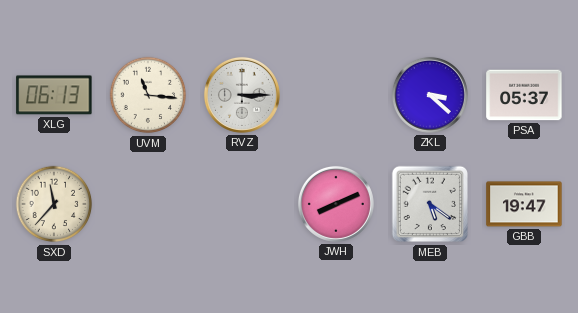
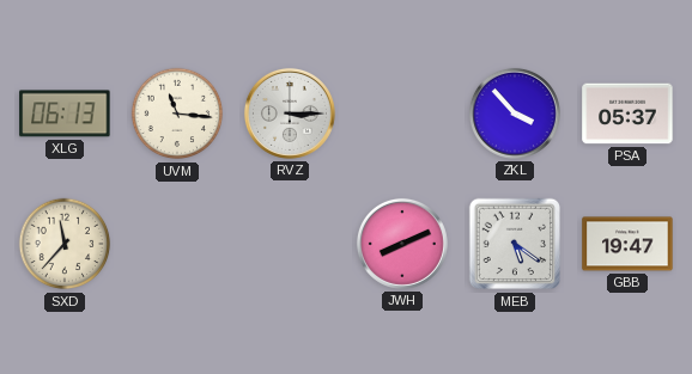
ZKL: 3:22 -> 3:53
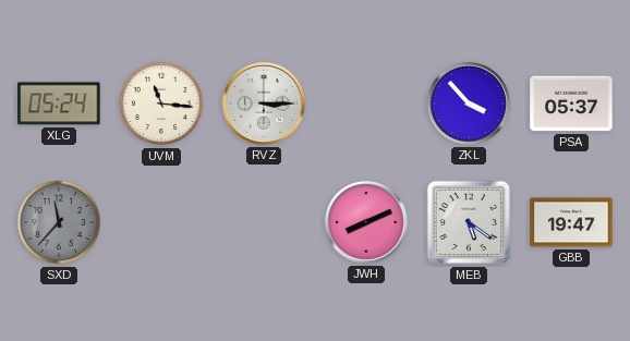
XLG: 06:13 -> 05:24
SXD dial: cream -> grey
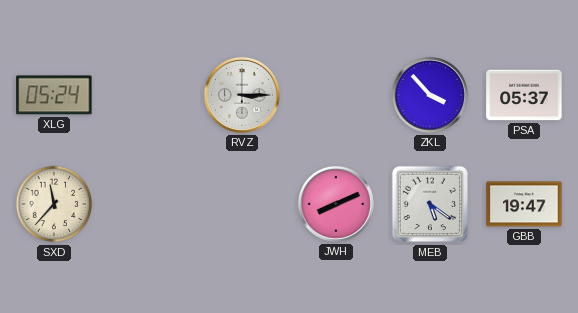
UVM: 11:16 -> none
SXD dial: grey -> cream
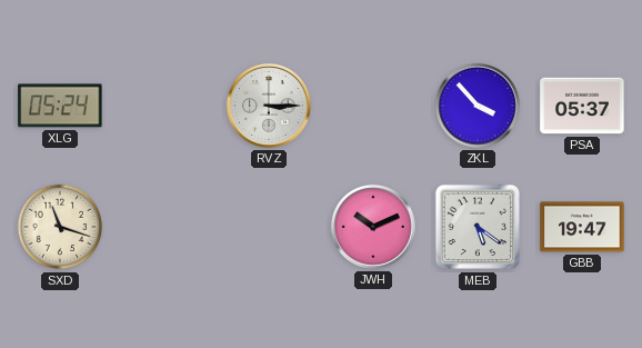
SXD: 11:37 -> 11:18
JWH: 8:11 -> 10:11
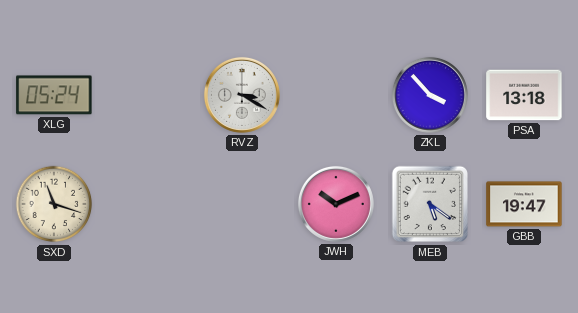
RVZ: 3:15 -> 3:20
PSA: 05:37 -> 13:18
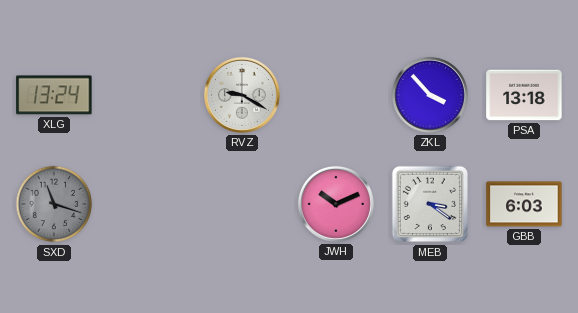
XLG: 05:24 -> 13:24
RVZ: 3:20 -> 9:20
SXD dial: cream -> grey
MEB: 5:21 -> 3:21
GBB: 19:47 -> 6:03
